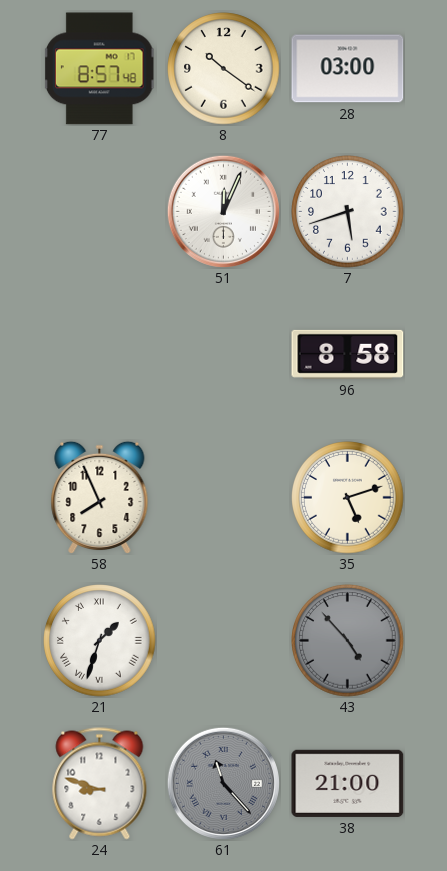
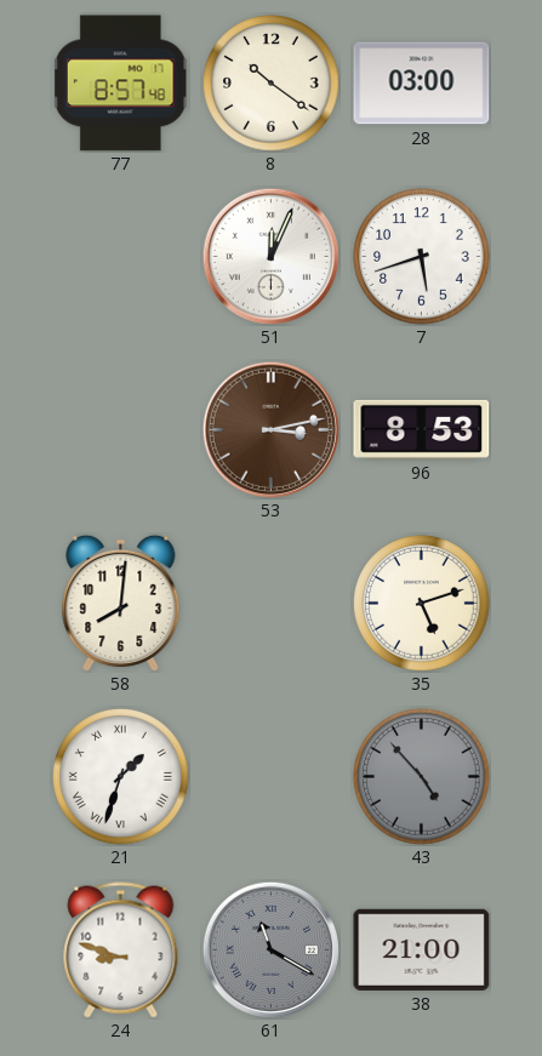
53: none -> 3:13
96: 8:58 -> 8:53
58: 7:56 -> 8:01
61: 11:23 -> 11:20
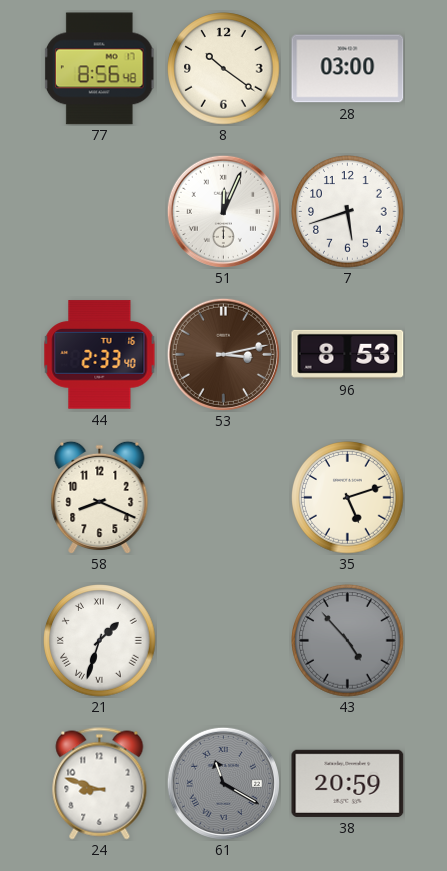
77: 8:57 -> 8:56
44: none -> 2:33
58: 8:01 -> 8:19
38: 21:00 -> 20:59
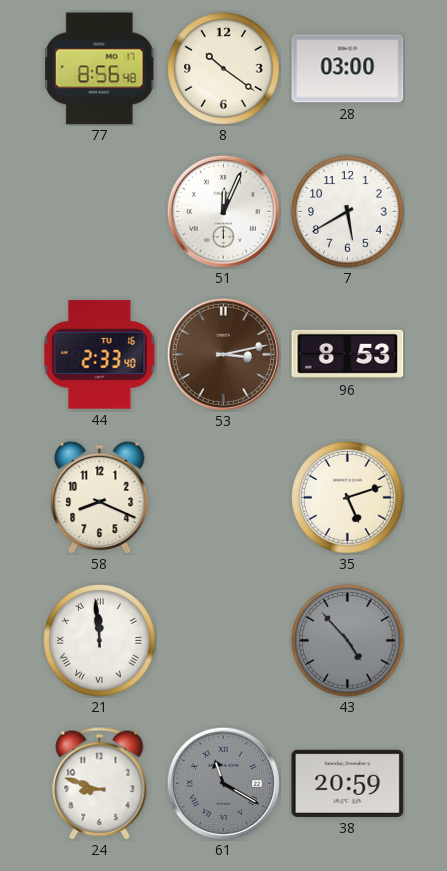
7: 5:42 -> 5:40
21: 1:33 -> 11:59
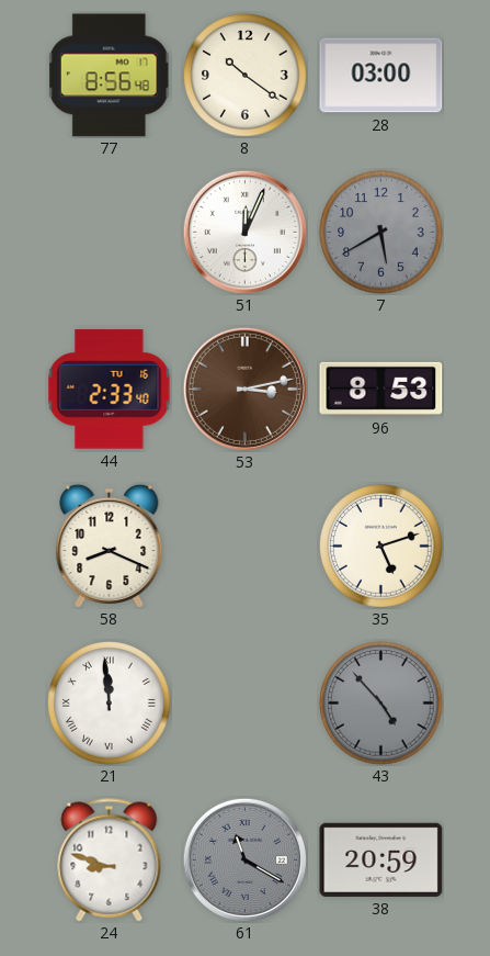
7 dial: white -> grey
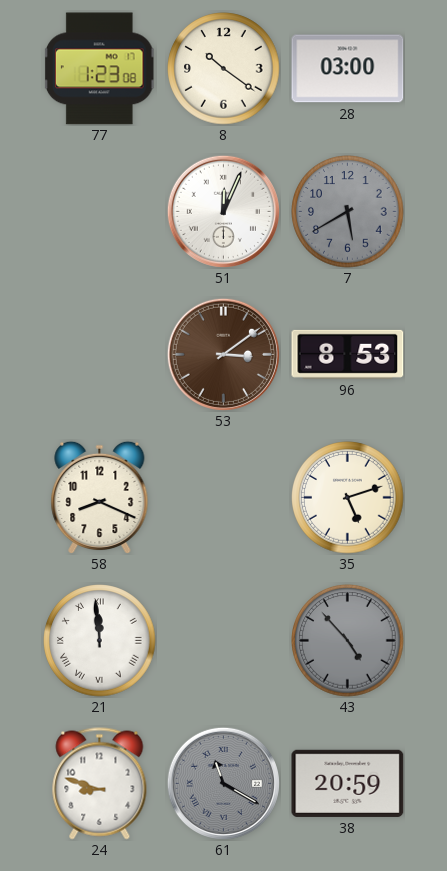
77: 8:56 -> 1:23
44: 2:33 -> none
53: 3:13 -> 3:09
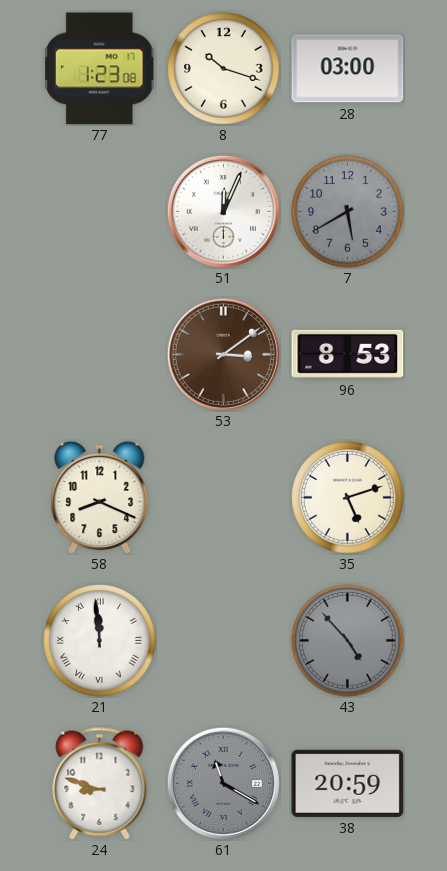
8: 10:21 -> 10:18
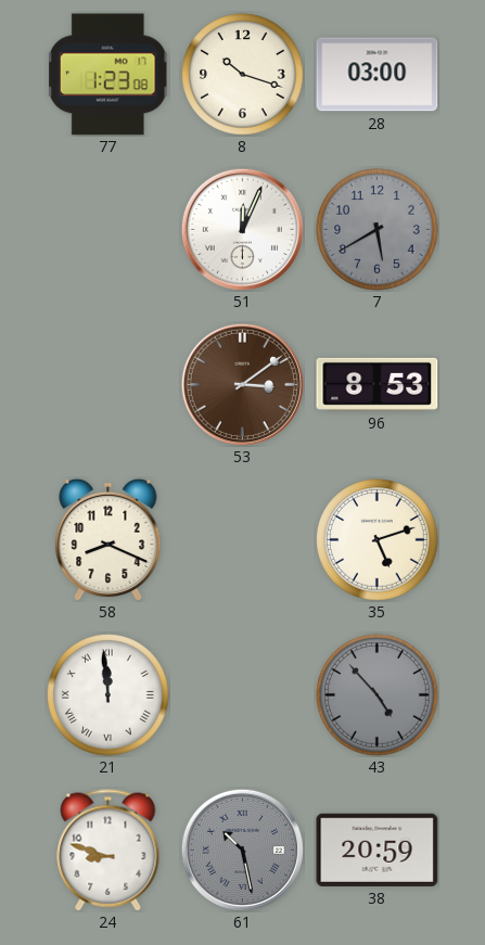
61: 11:20 -> 10:28
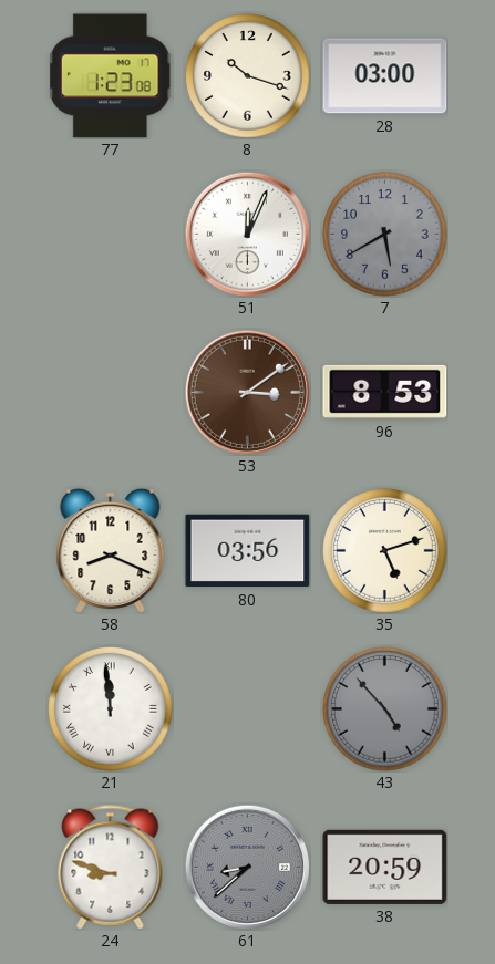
80: none -> 03:56
61: 10:28 -> 8:38
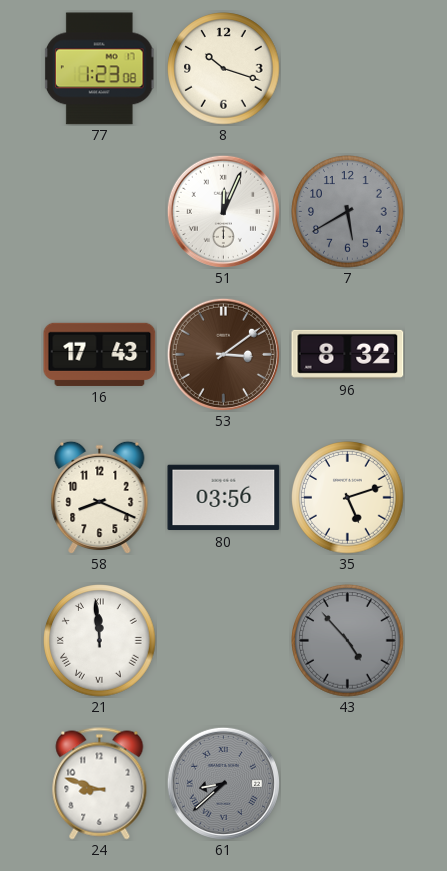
28: 03:00 -> none
16: none -> 17:43
96: 8:53 -> 8:32
38: 20:59 -> none
